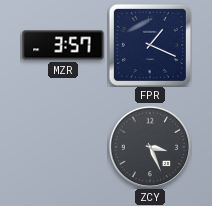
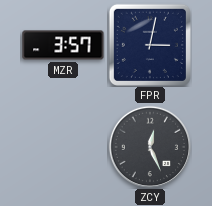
FPR: 1:19 -> 3:02
ZCY: 3:26 -> 12:26
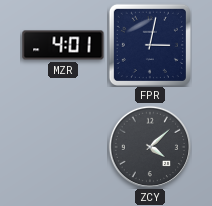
MZR: 3:57 -> 4:01
ZCY: 12:26 -> 4:08
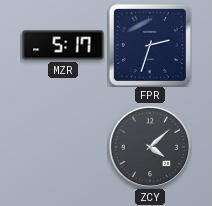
MZR: 4:01 -> 5:17
FPR: 3:02 -> 2:33
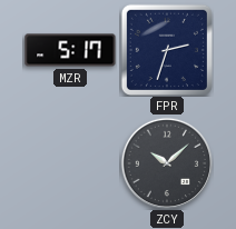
ZCY: 4:08 -> 10:08
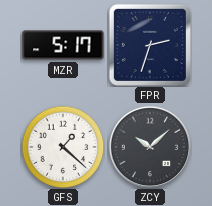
GFS: none -> 1:22
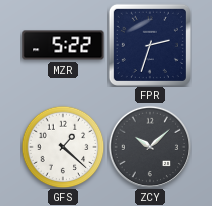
MZR: 5:17 -> 5:22
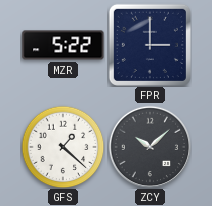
FPR: 2:33 -> 3:00
